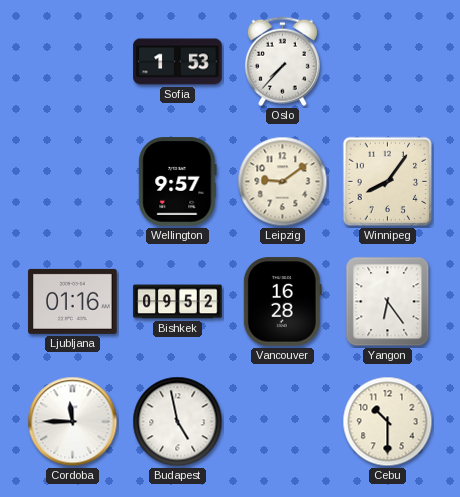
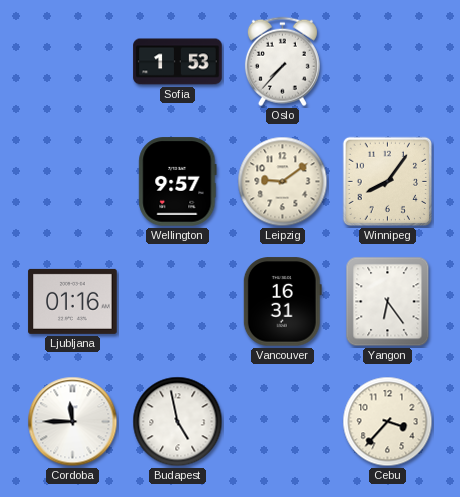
Bishkek: 09:52 -> none
Vancouver: 16:28 -> 16:31
Cebu: 10:30 -> 3:37
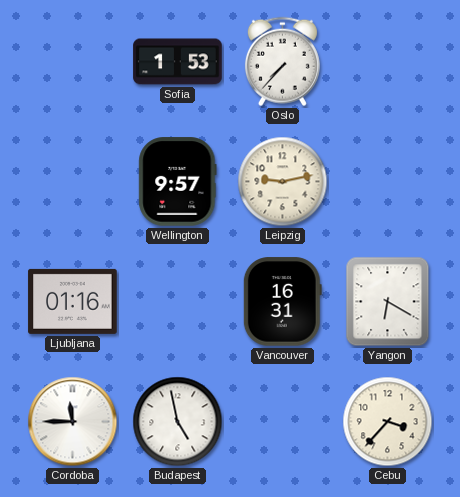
Leipzig: 9:09 -> 9:13
Winnipeg: 8:06 -> none
Yangon: 6:24 -> 6:20
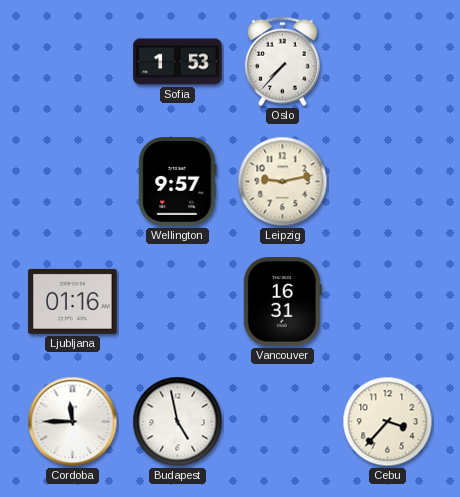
Yangon: 6:20 -> none
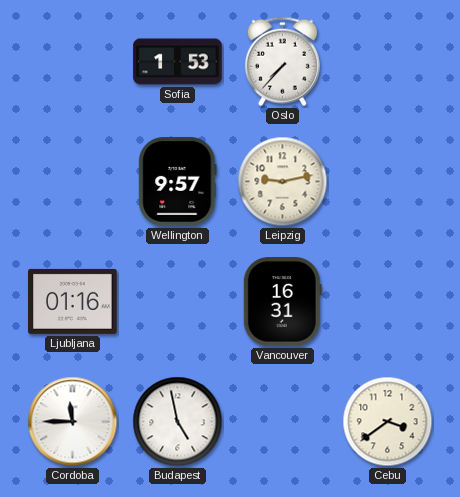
Cebu: 3:37 -> 3:39
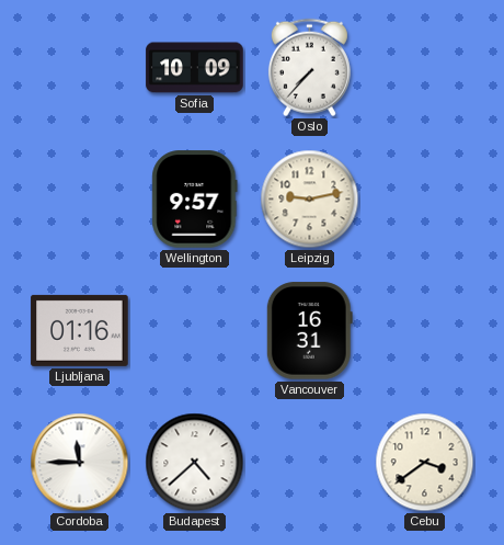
Sofia: 1:53 -> 10:09
Budapest: 4:58 -> 4:38
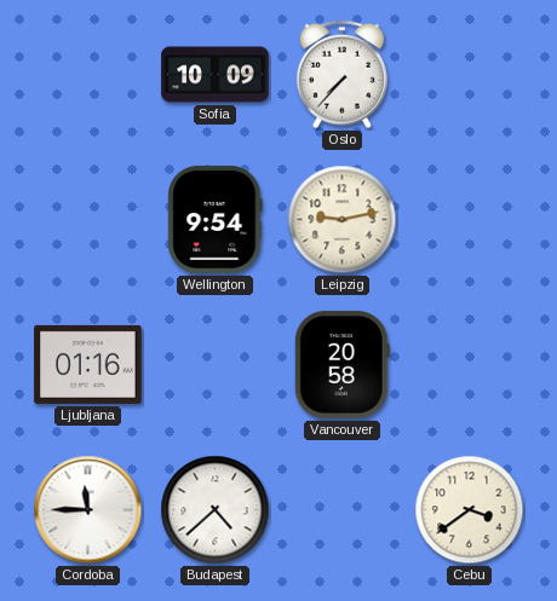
Wellington: 9:57 -> 9:54
Vancouver: 16:31 -> 20:58
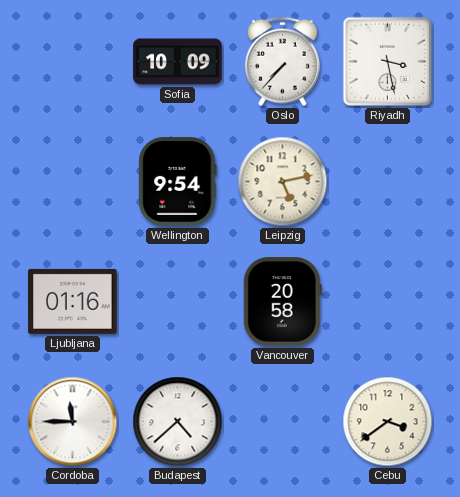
Riyadh: none -> 3:28
Leipzig: 9:13 -> 5:13
